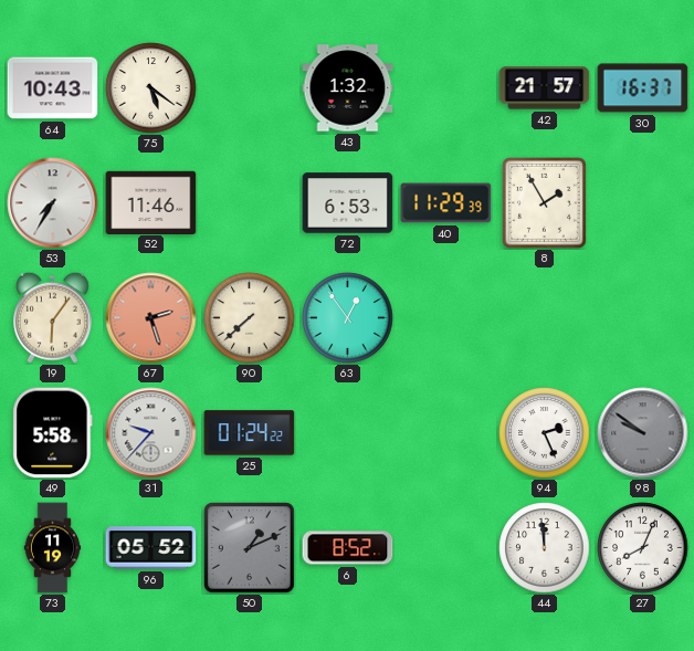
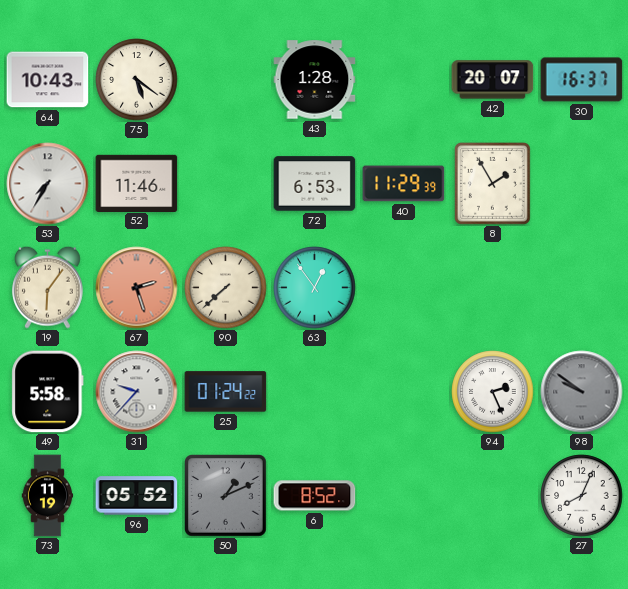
43: 1:32 -> 1:28
42: 21:57 -> 20:07
44: 11:59 -> none
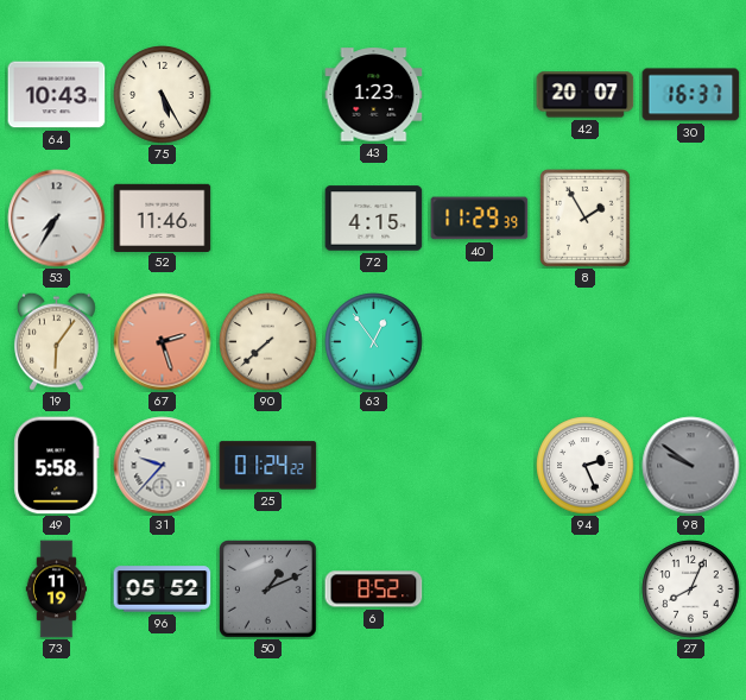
75: 5:21 -> 5:25
43: 1:28 -> 1:23
72: 6:53 -> 4:15
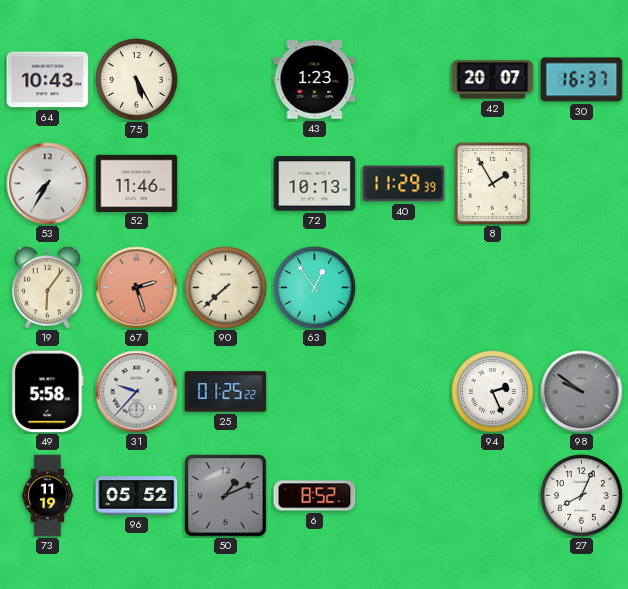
72: 4:15 -> 10:13
25: 01:24 -> 01:25
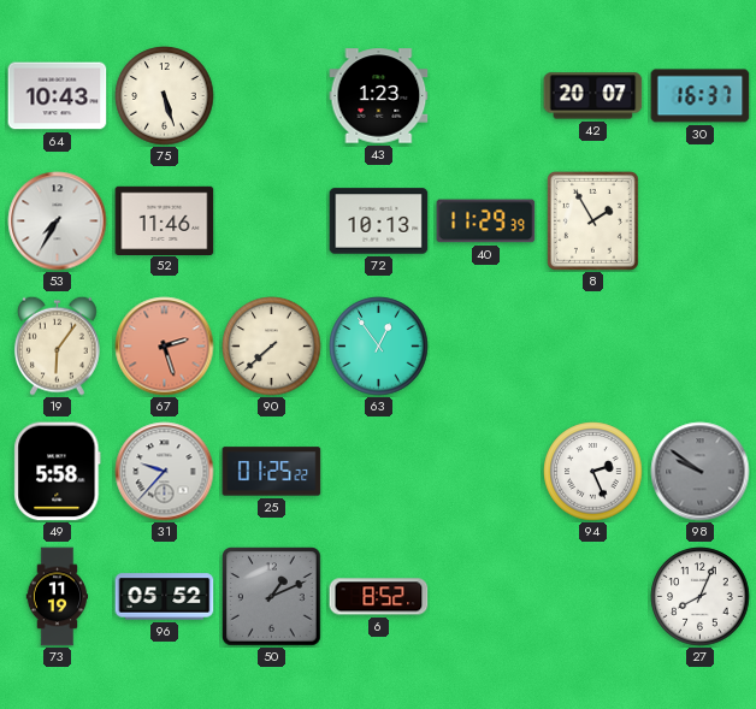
75: 5:25 -> 5:27
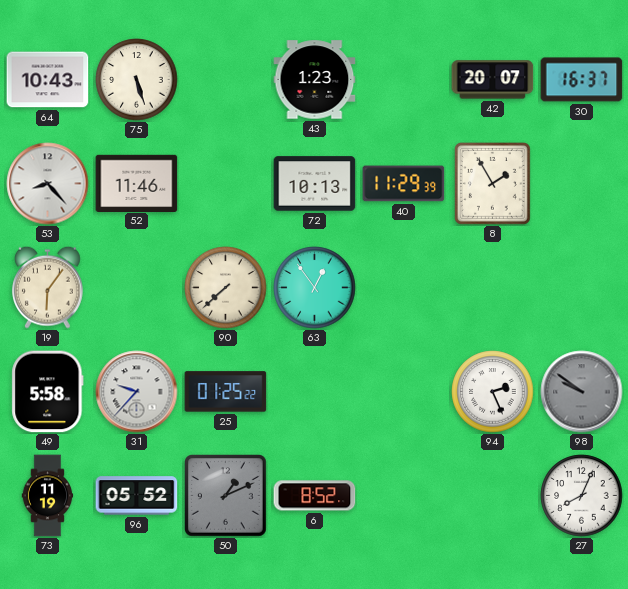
53: 7:35 -> 8:23
67: 2:27 -> none
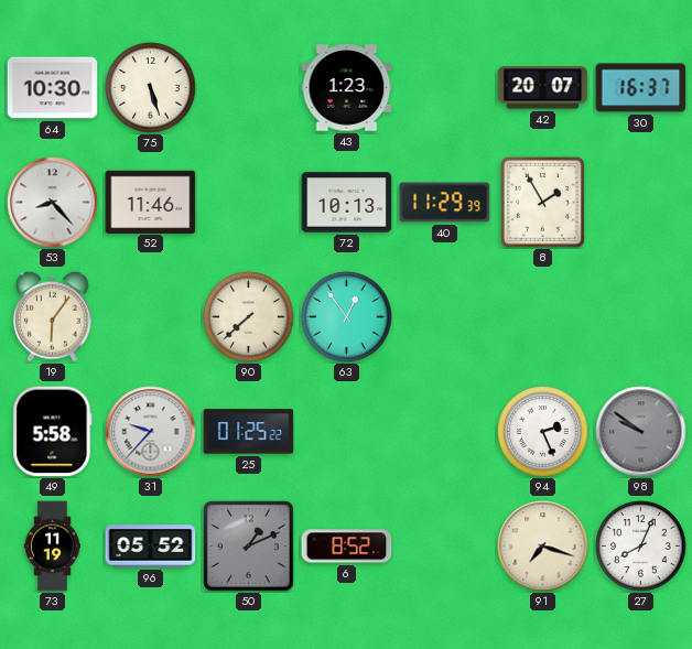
64: 10:43 -> 10:30
91: none -> 7:18
